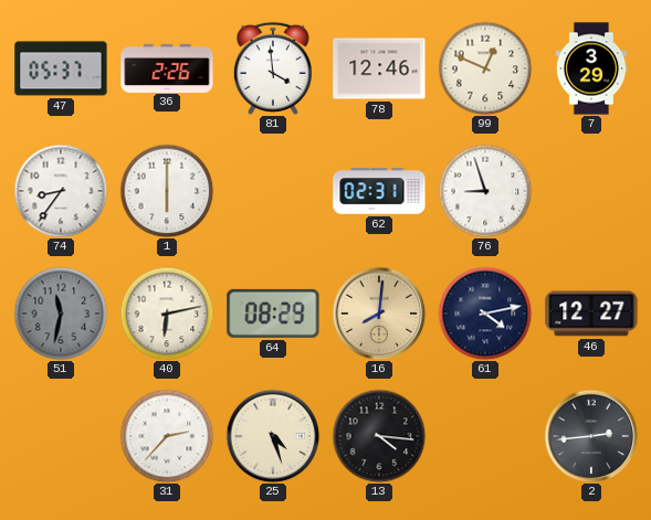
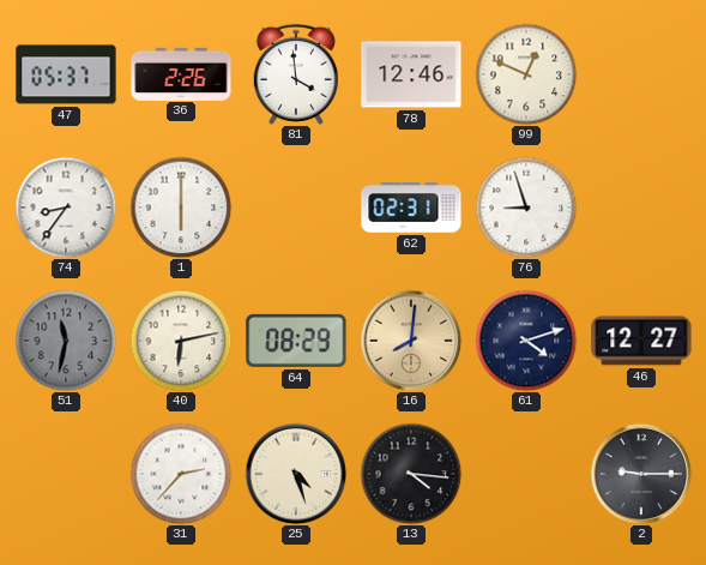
7: 3:29 -> none
61: 4:13 -> 4:12
2: 2:44 -> 9:15
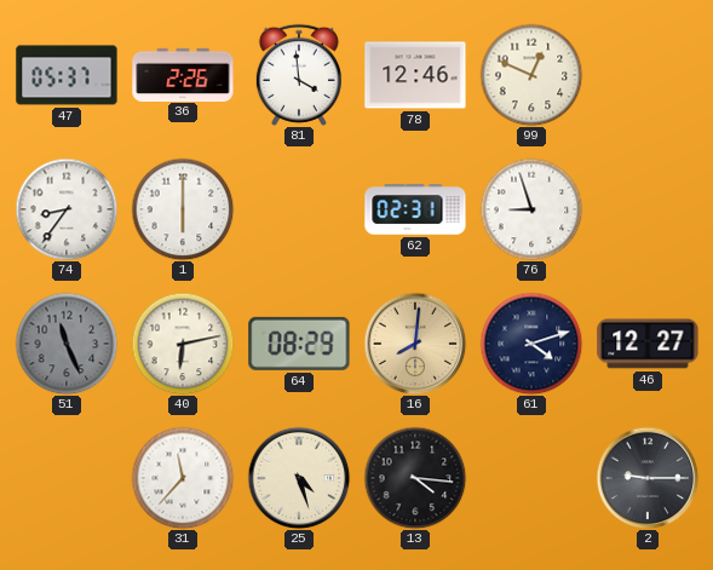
51: 11:32 -> 11:26
31: 2:37 -> 11:37
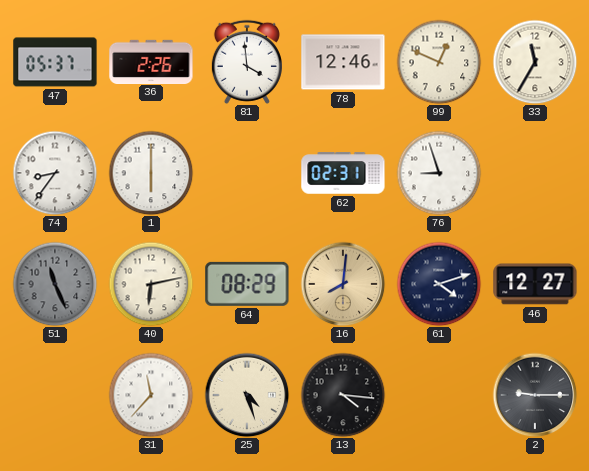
33: none -> 11:35
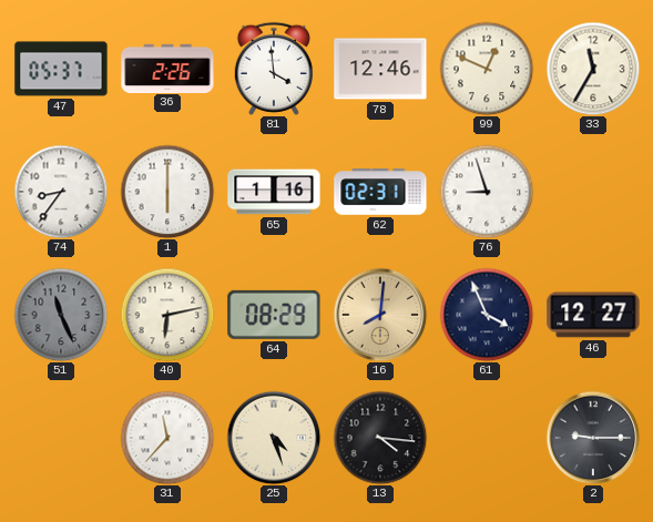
65: none -> 1:16
61: 4:12 -> 3:56
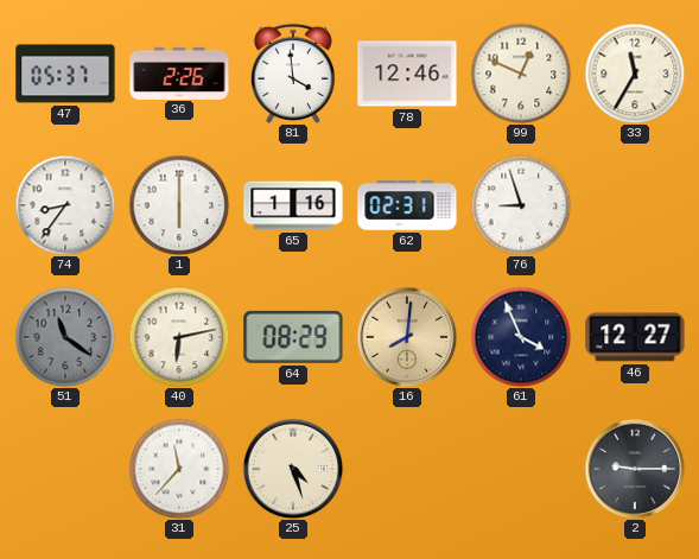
51: 11:26 -> 11:21
13: 4:16 -> none
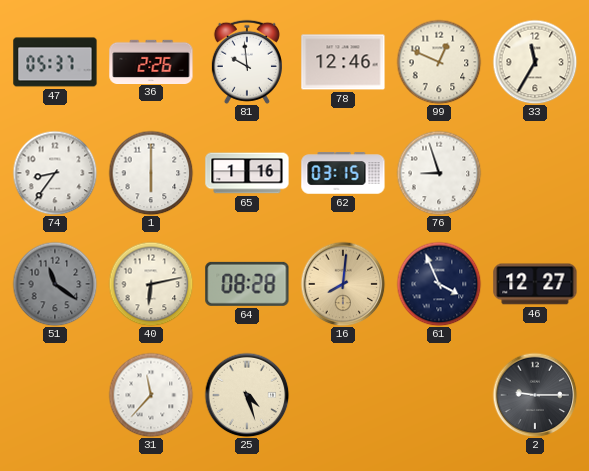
81: 3:59 -> 9:59
62: 02:31 -> 03:15
64: 08:29 -> 08:28
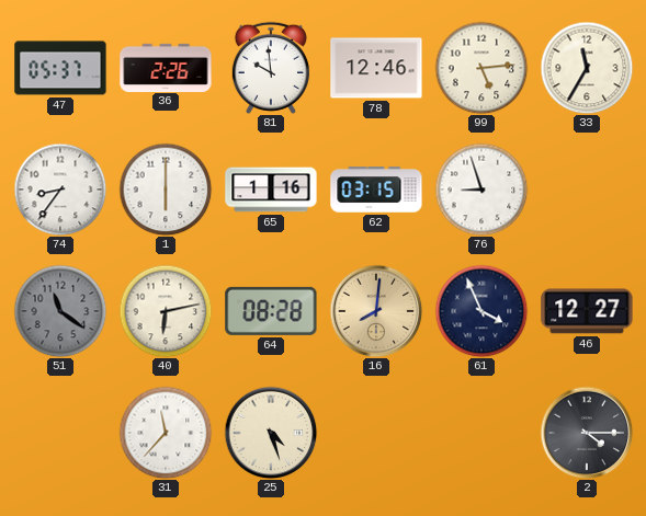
99: 12:49 -> 5:14
2: 9:15 -> 4:15
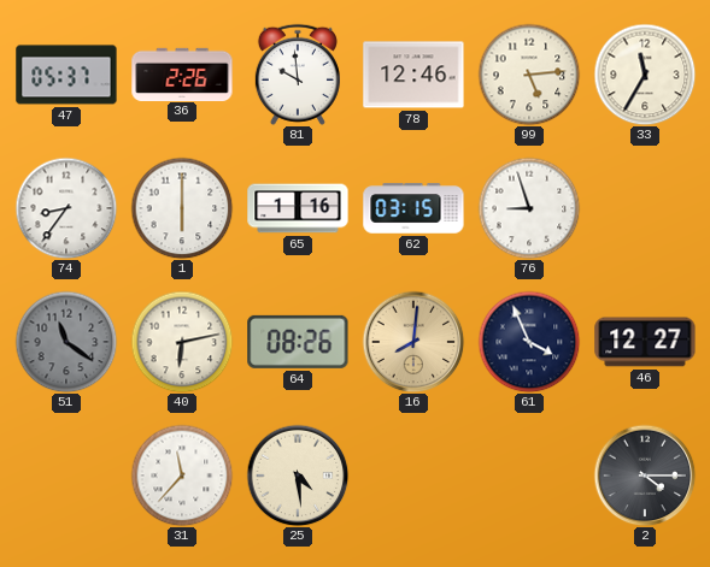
64: 08:28 -> 08:26
25: 4:27 -> 4:29
